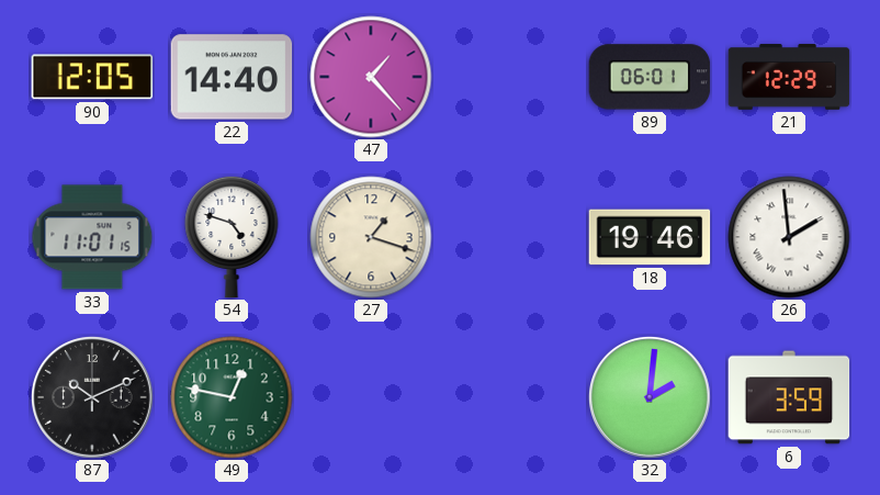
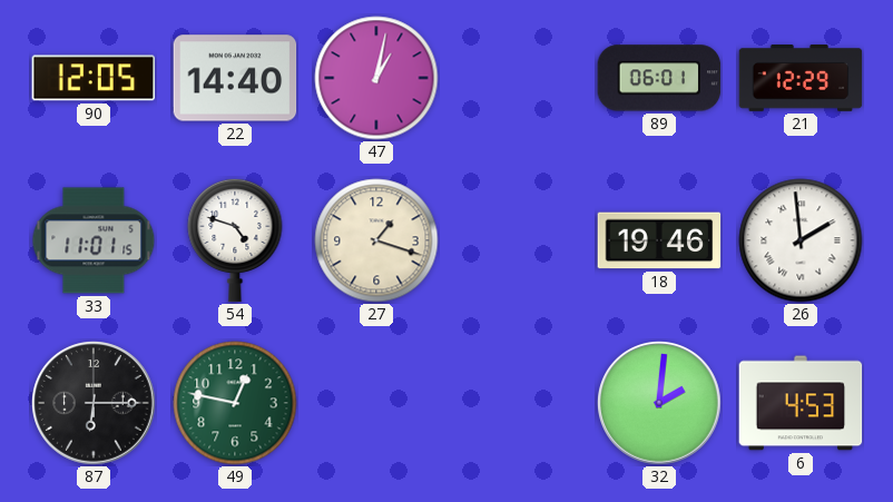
47: 1:23 -> 1:02
87: 10:11 -> 6:15
6: 3:59 -> 4:53
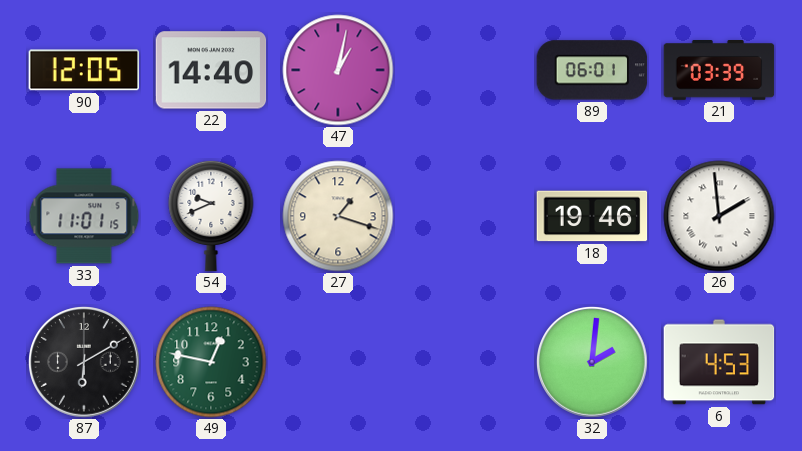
21: 12:29 -> 03:39
54: 4:48 -> 9:41
87: 6:15 -> 6:10
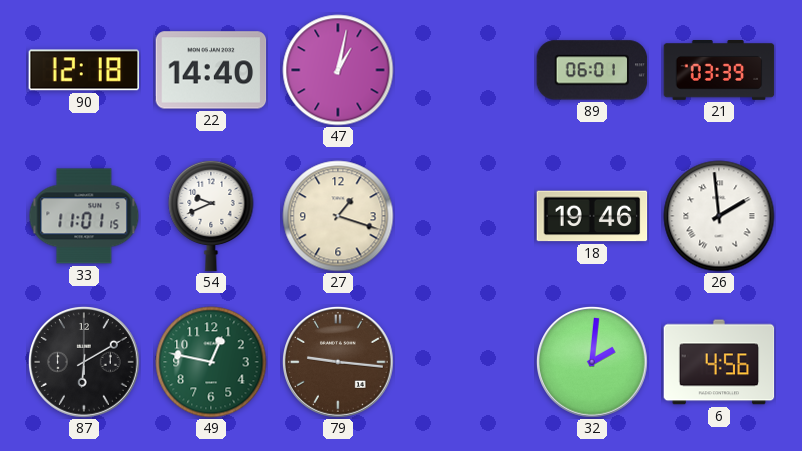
90: 12:05 -> 12:18
79: none -> 9:16
6: 4:53 -> 4:56
